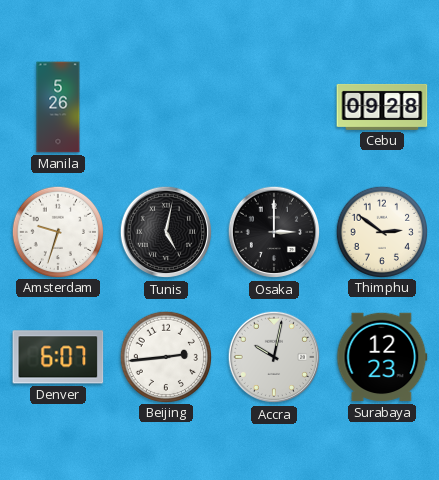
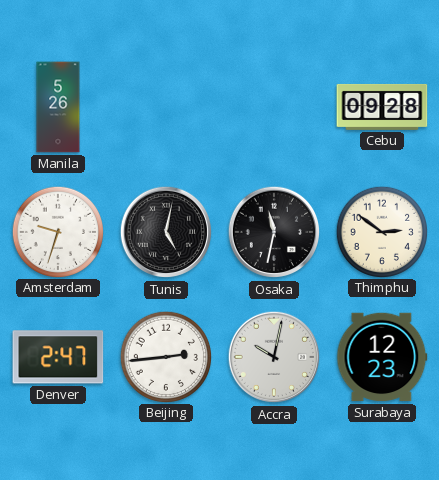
Osaka: 3:00 -> 11:32
Denver: 6:07 -> 2:47
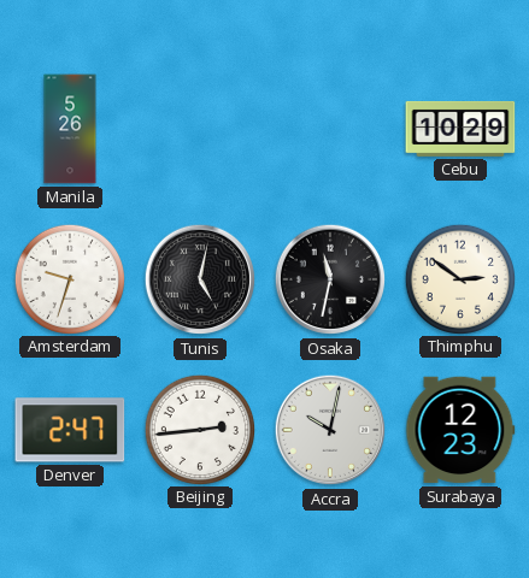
Cebu: 09:28 -> 10:29
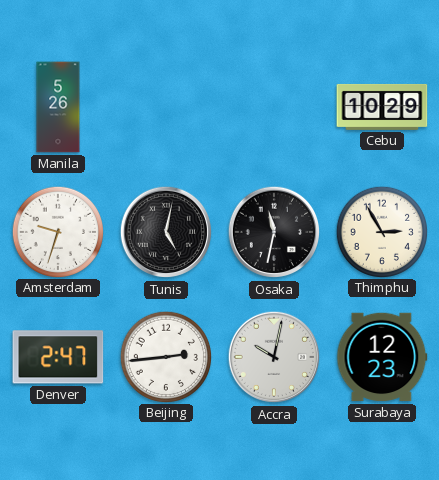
Thimphu: 2:51 -> 2:55
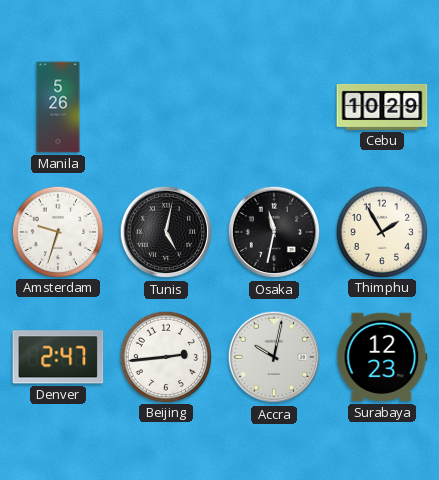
Thimphu: 2:55 -> 1:55
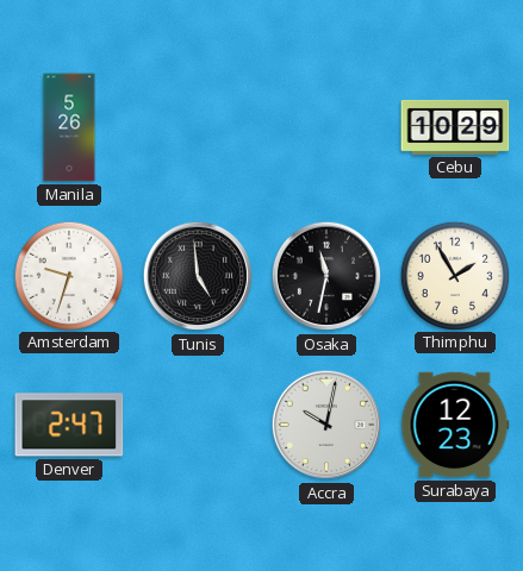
Tunis: 5:02 -> 4:59
Beijing: 2:44 -> none
